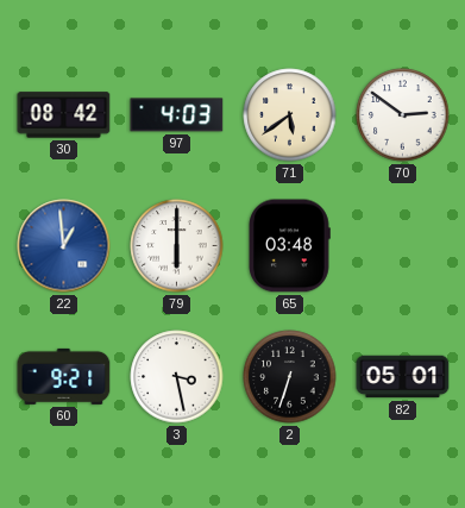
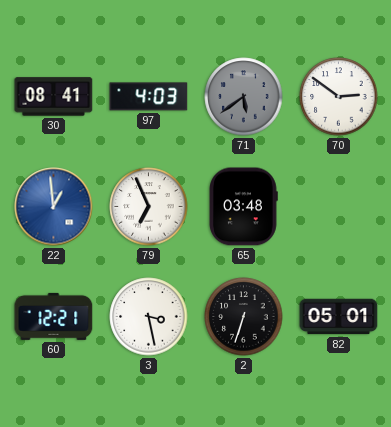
30: 08:42 -> 08:41
71 dial: cream -> grey
79: 6:00 -> 6:56
60: 9:21 -> 12:21
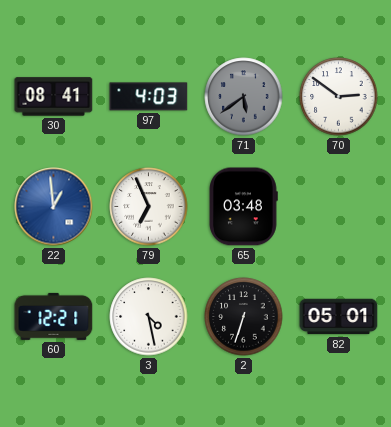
3: 3:28 -> 4:28
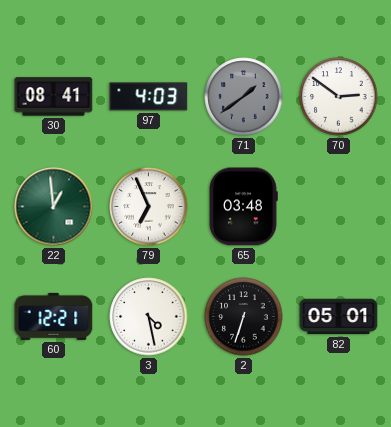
71: 5:39 -> 1:39
22 dial: blue -> green
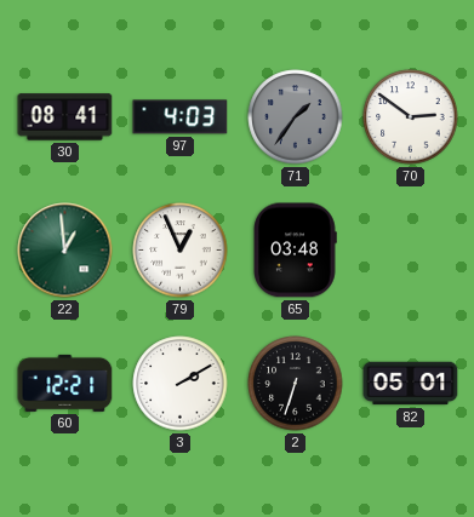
71: 1:39 -> 1:36
79: 6:56 -> 12:56
3: 4:28 -> 2:10
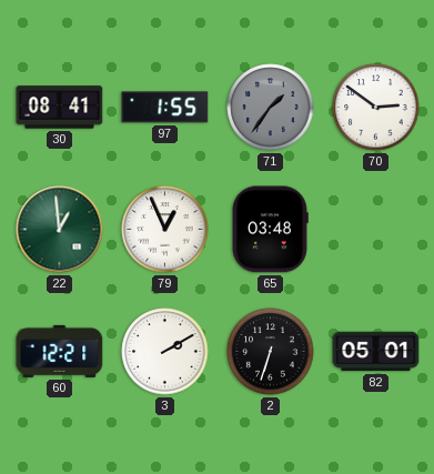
97: 4:03 -> 1:55
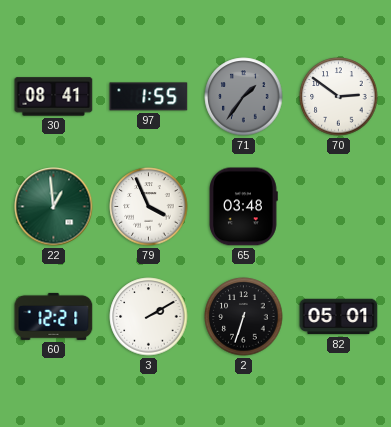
79: 12:56 -> 3:56
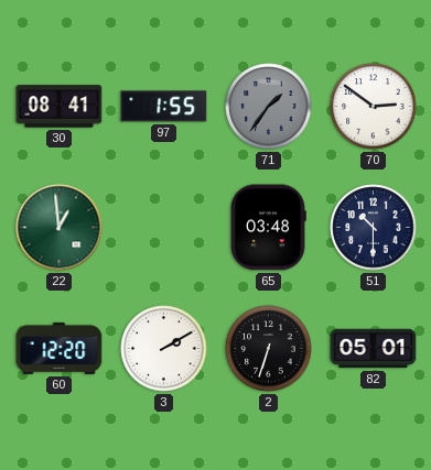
79: 3:56 -> none
51: none -> 10:30
60: 12:21 -> 12:20
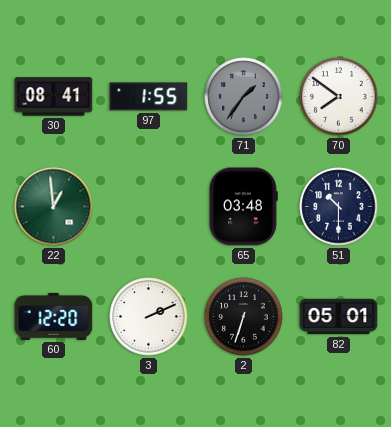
70: 2:51 -> 7:51
3: 2:10 -> 2:11
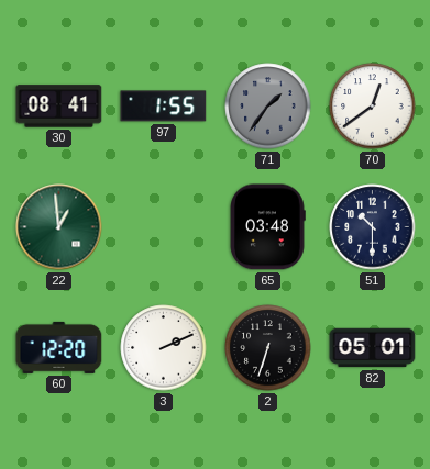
70: 7:51 -> 12:39
